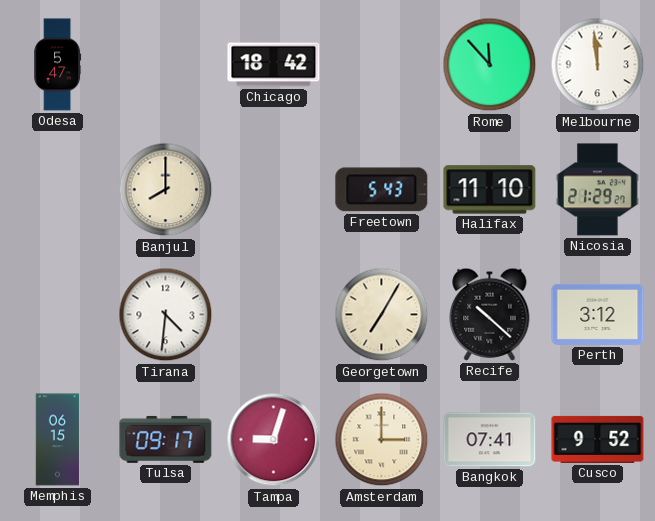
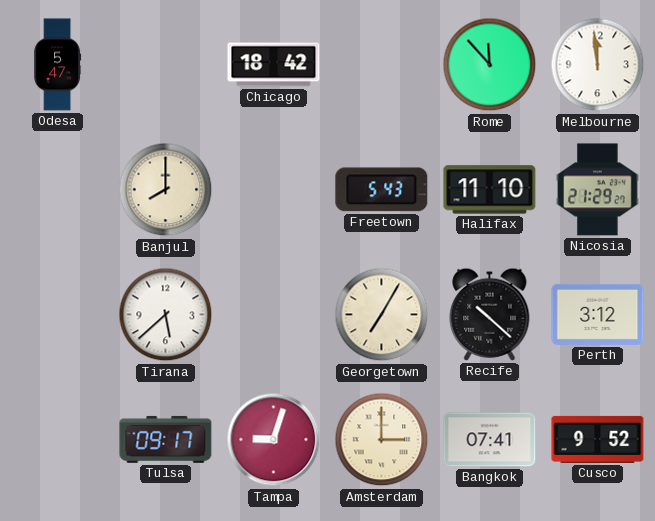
Tirana: 4:31 -> 5:38
Memphis: 06:15 -> none
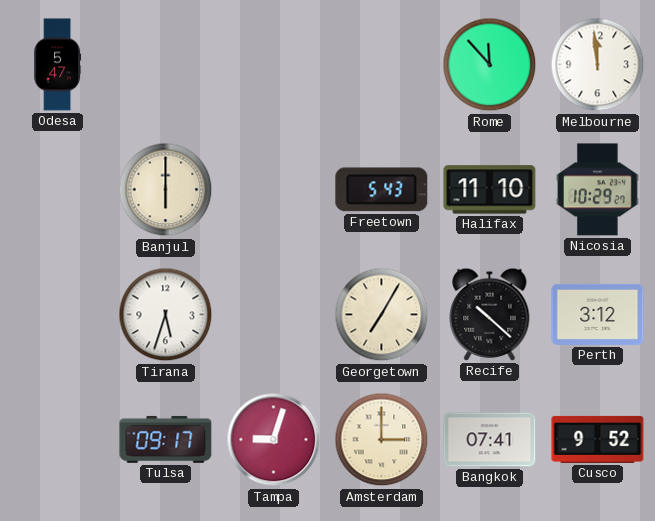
Chicago: 18:42 -> none
Banjul: 8:00 -> 6:00
Nicosia: 21:29 -> 10:29
Tirana: 5:38 -> 5:33
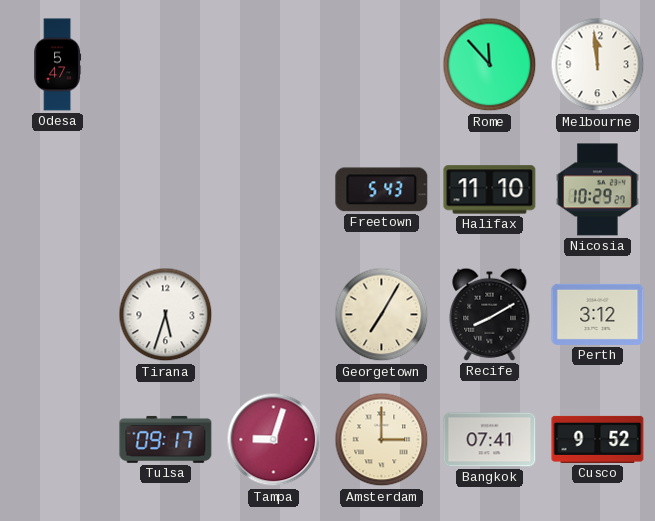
Banjul: 6:00 -> none
Recife: 10:22 -> 8:10
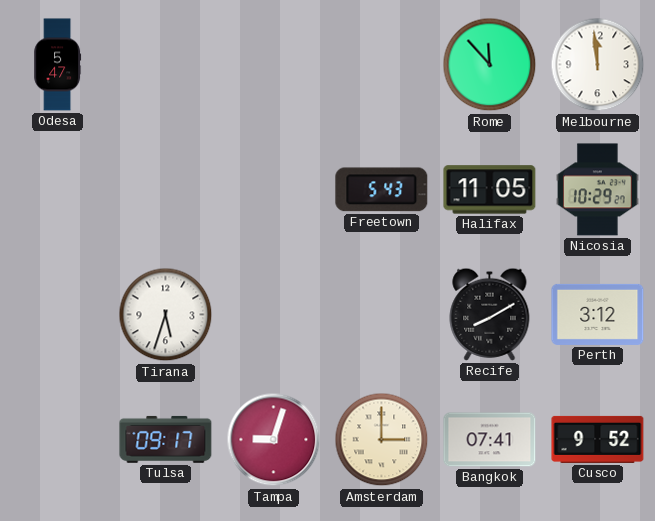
Halifax: 11:10 -> 11:05
Georgetown: 7:05 -> none
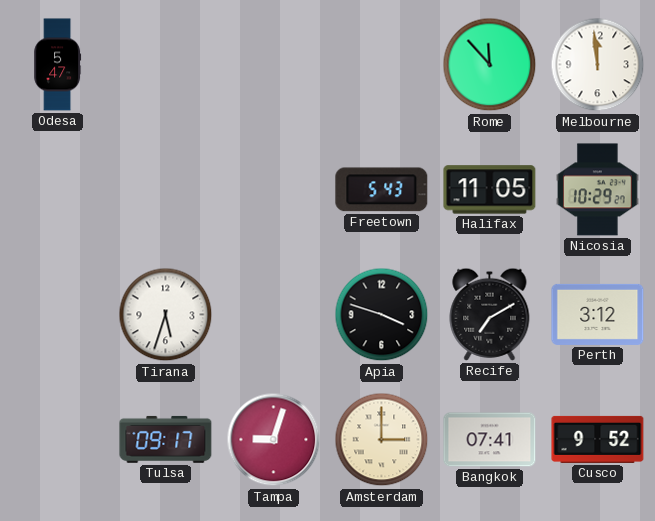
Apia: none -> 3:48
Recife: 8:10 -> 7:10
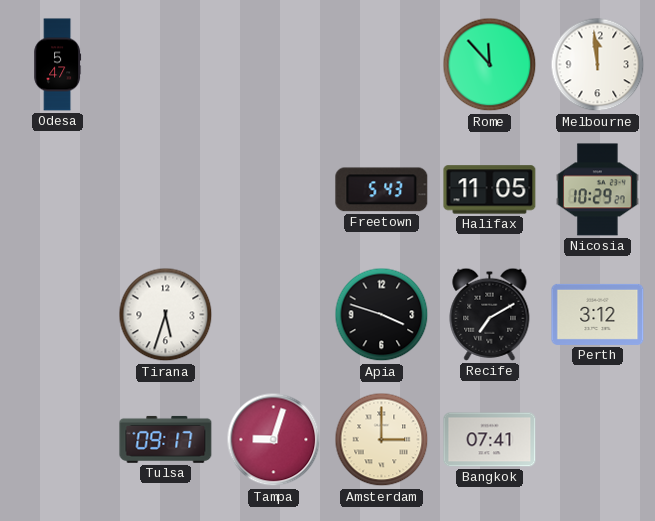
Cusco: 9:52 -> none
